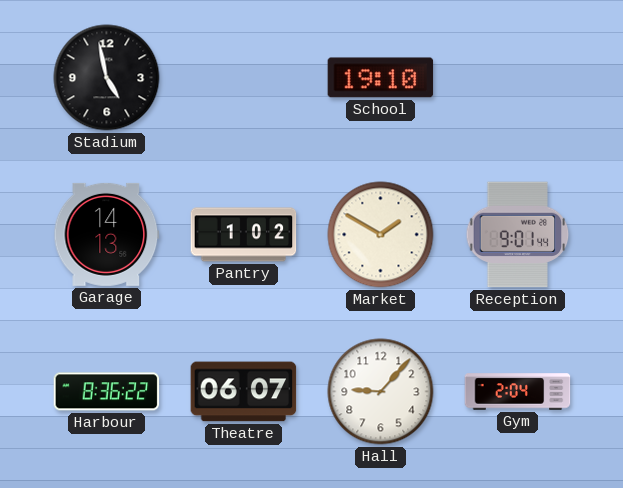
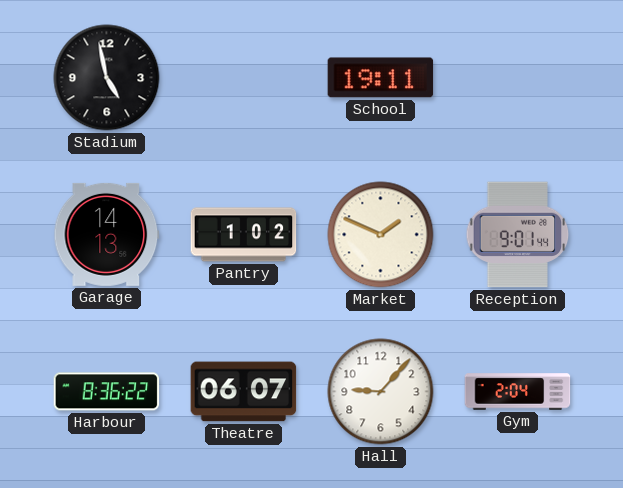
School: 19:10 -> 19:11
Market: 1:50 -> 1:49
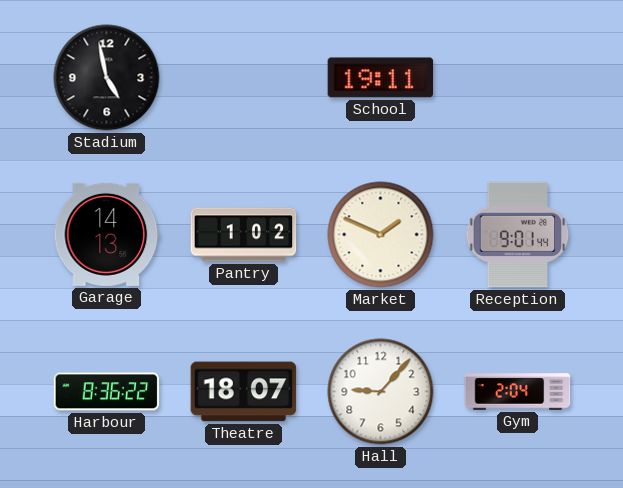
Theatre: 06:07 -> 18:07
